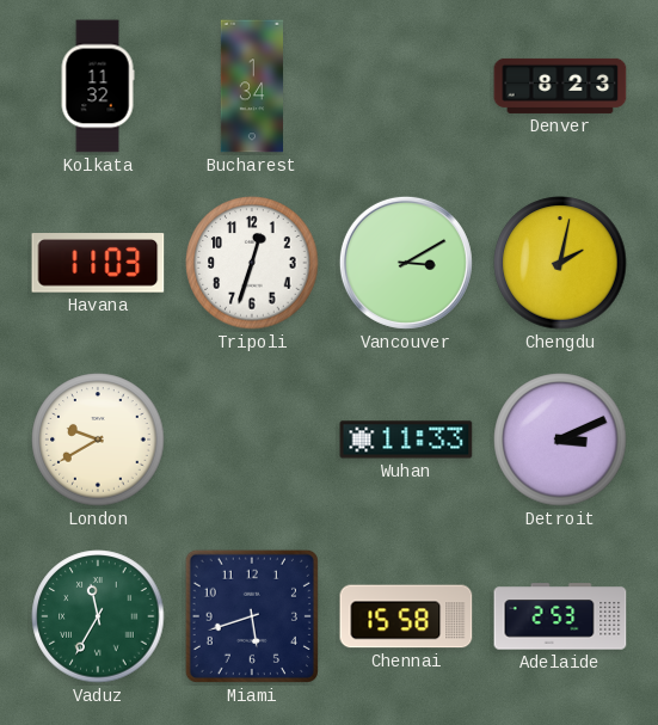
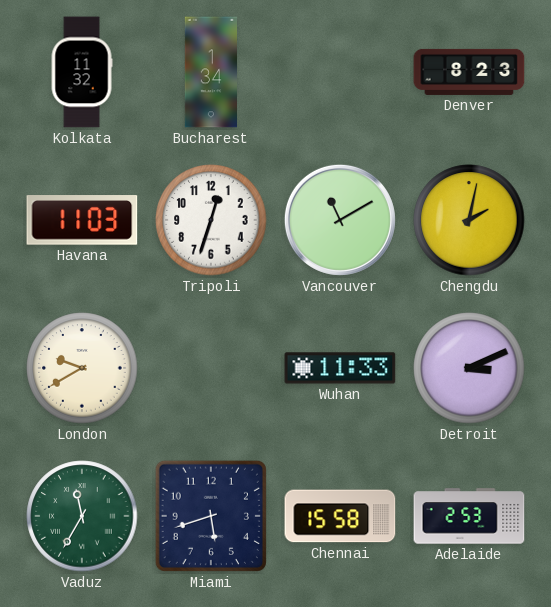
Vancouver: 3:10 -> 11:10
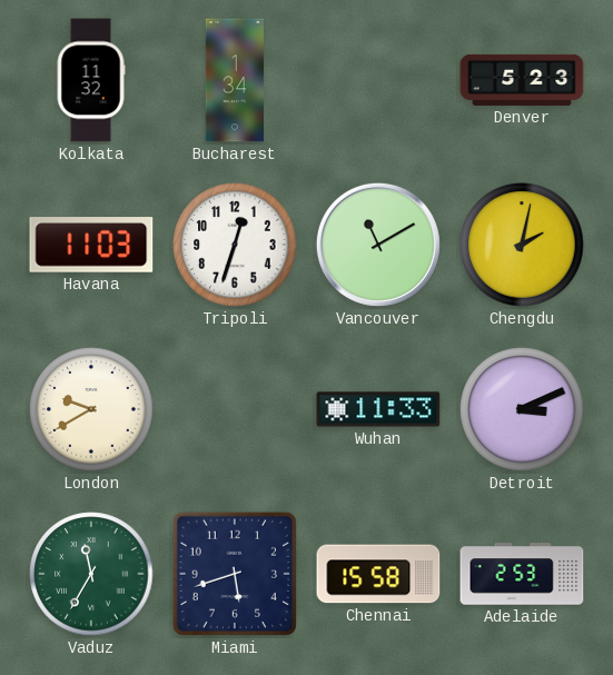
Denver: 8:23 -> 5:23
